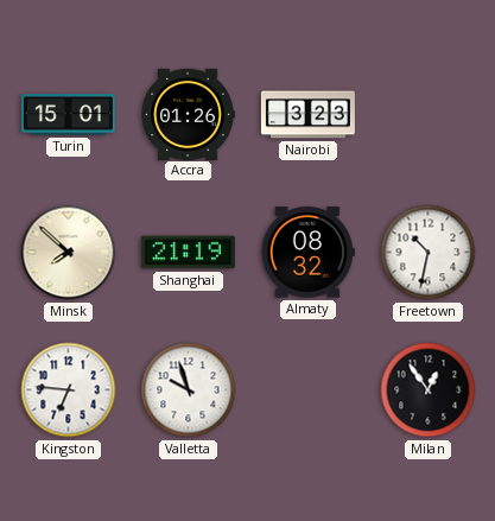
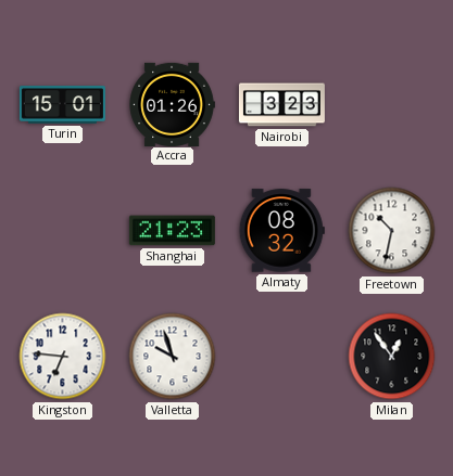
Minsk: 7:52 -> none
Shanghai: 21:19 -> 21:23
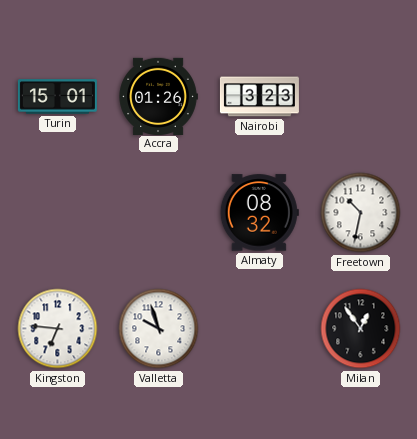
Shanghai: 21:23 -> none
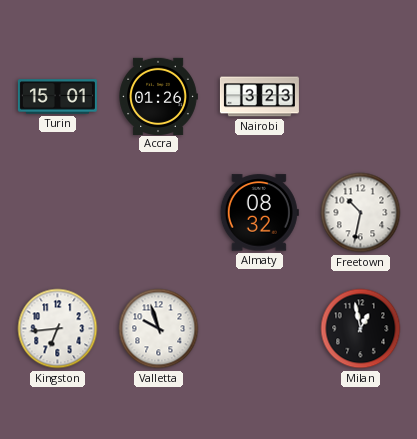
Kingston: 6:46 -> 6:44
Milan: 12:54 -> 12:58
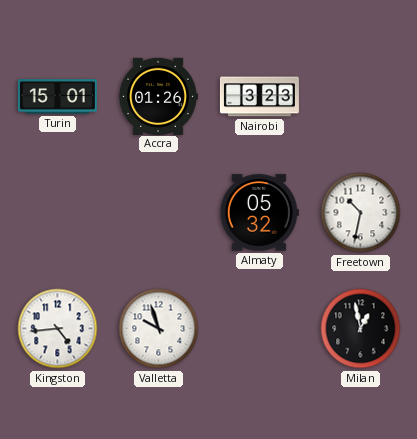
Almaty: 08:32 -> 05:32
Kingston: 6:44 -> 4:44
